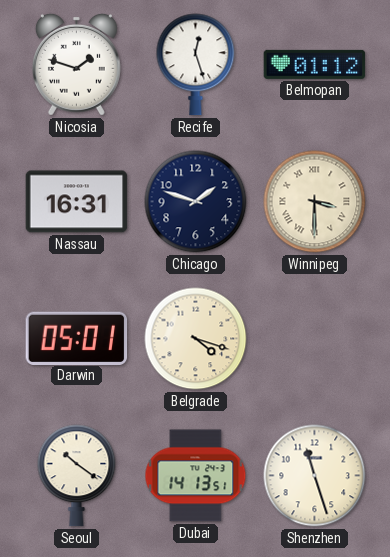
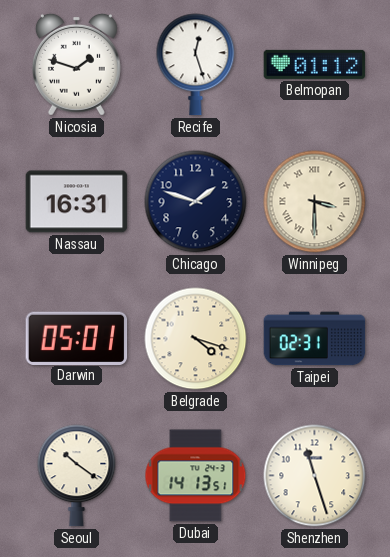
Taipei: none -> 02:31
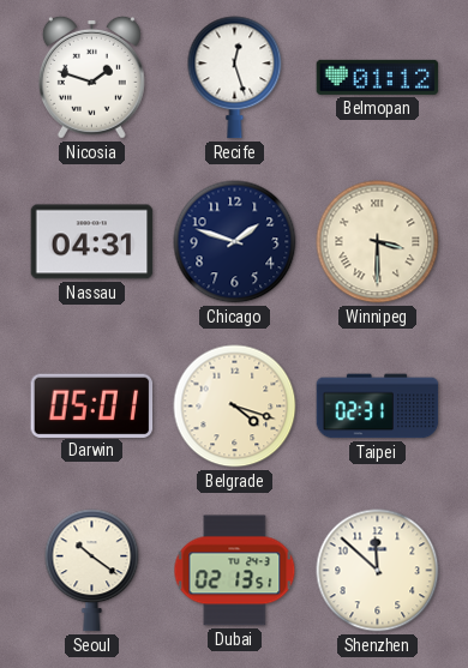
Nassau: 16:31 -> 04:31
Dubai: 14:13 -> 02:13
Shenzhen: 11:27 -> 11:52
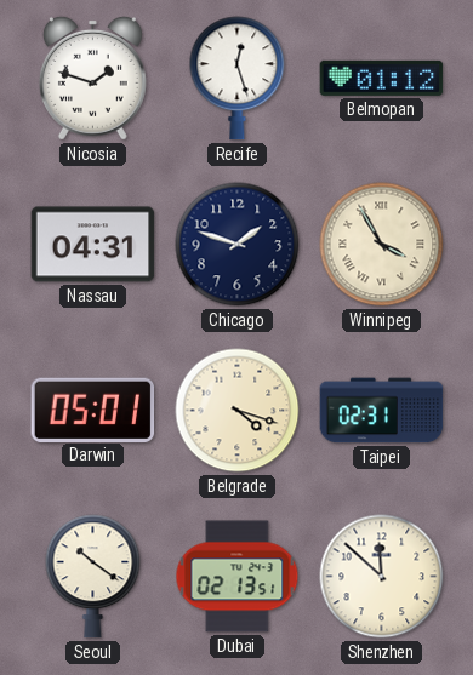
Winnipeg: 3:30 -> 3:55
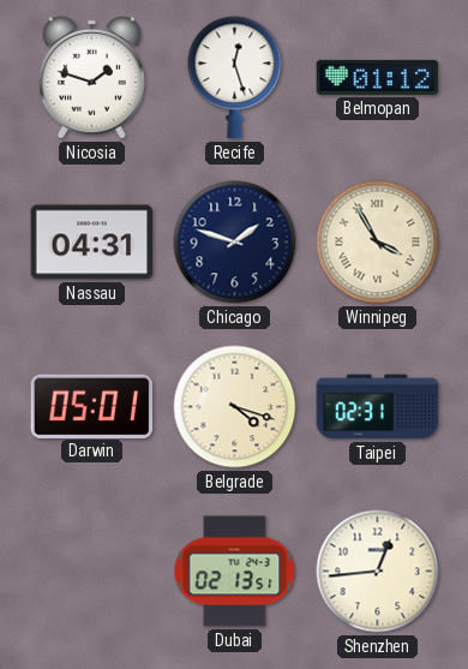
Seoul: 10:21 -> none
Shenzhen: 11:52 -> 12:44
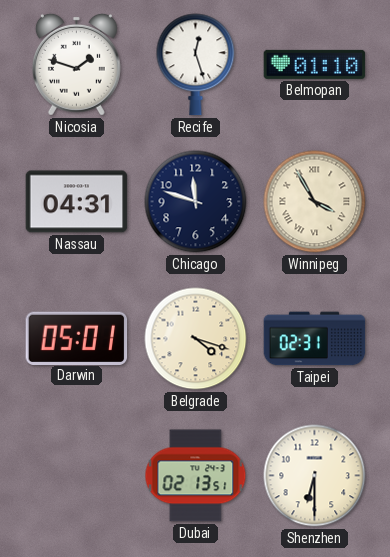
Belmopan: 01:12 -> 01:10
Chicago: 1:48 -> 11:48
Shenzhen: 12:44 -> 6:30
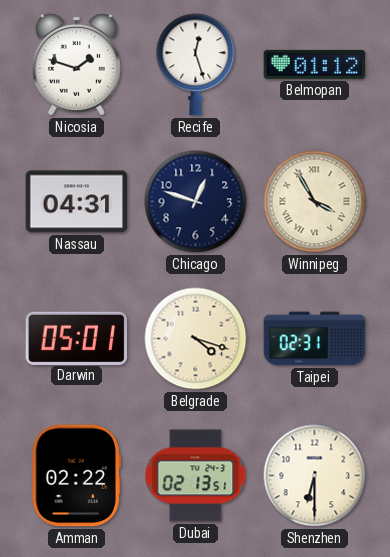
Belmopan: 01:10 -> 01:12
Chicago: 11:48 -> 12:48
Amman: none -> 02:22
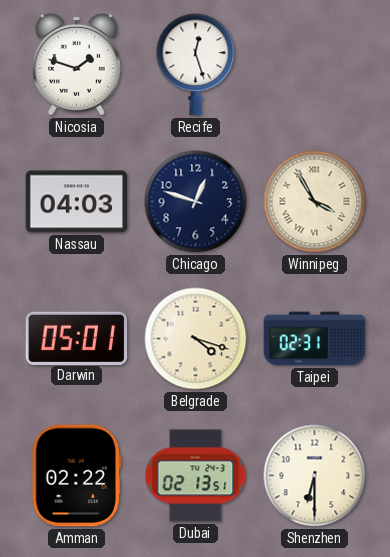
Belmopan: 01:12 -> none
Nassau: 04:31 -> 04:03
